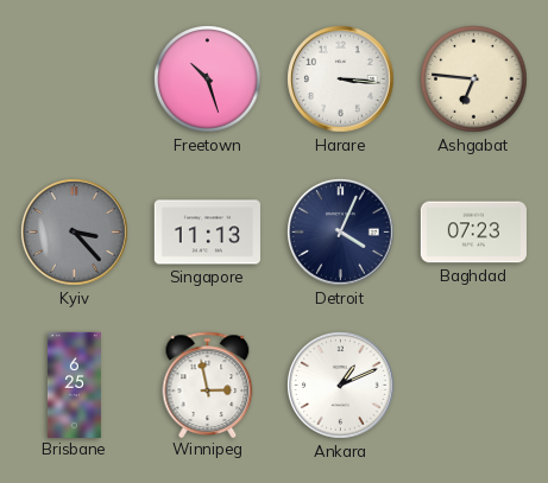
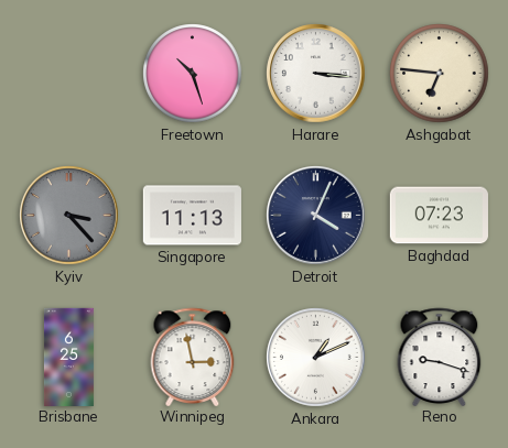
Reno: none -> 9:18
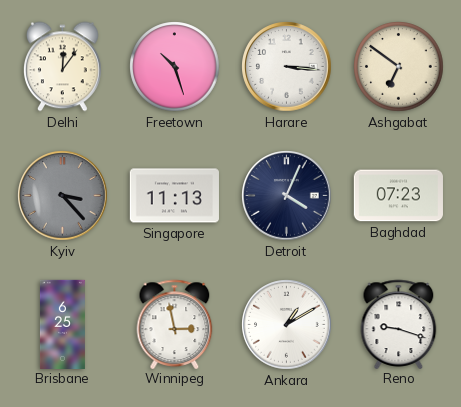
Delhi: none -> 12:06
Ashgabat: 6:46 -> 6:51
Ankara: 1:11 -> 1:10
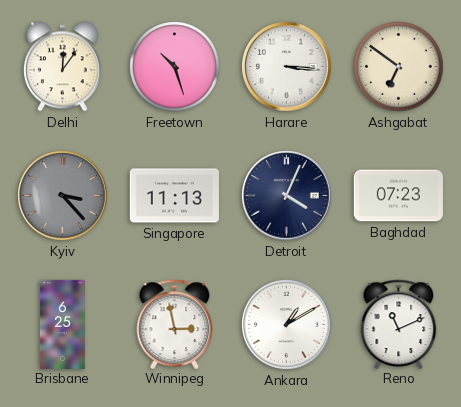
Reno: 9:18 -> 11:11
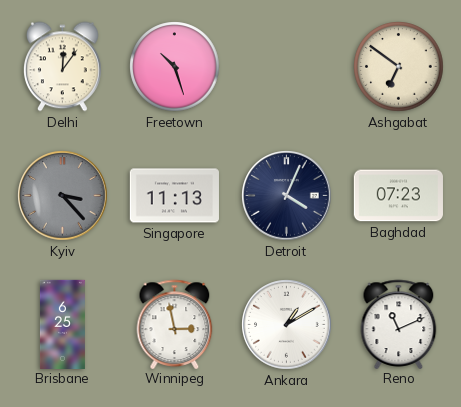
Harare: 3:16 -> none
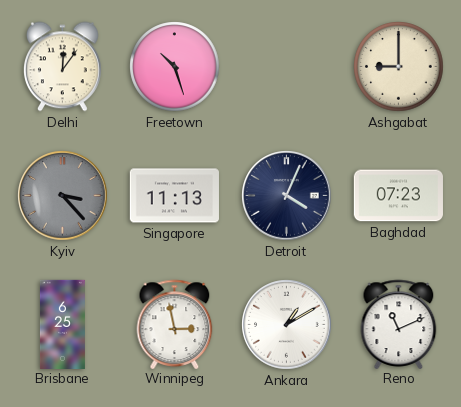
Ashgabat: 6:51 -> 9:00
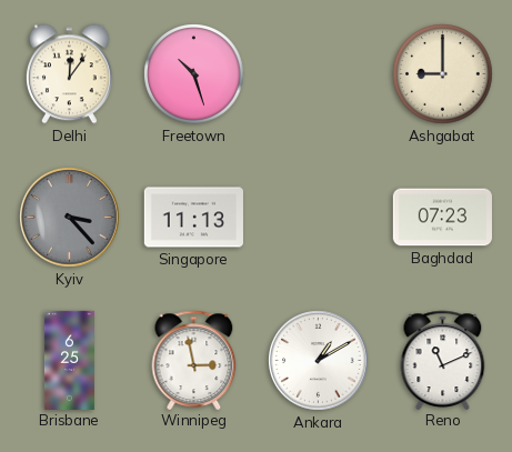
Detroit: 4:04 -> none
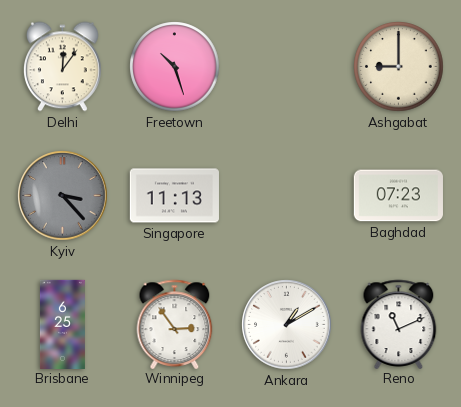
Winnipeg: 2:58 -> 2:54
